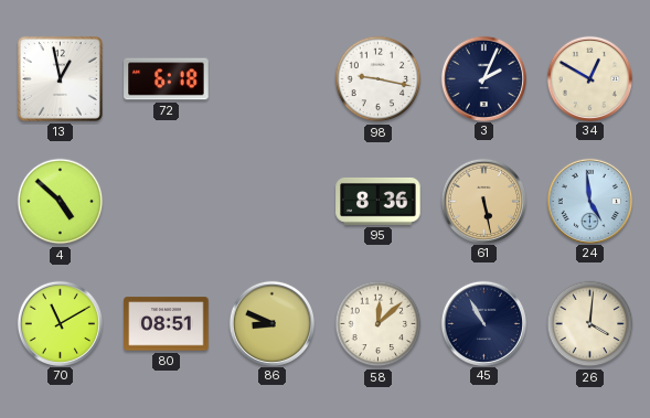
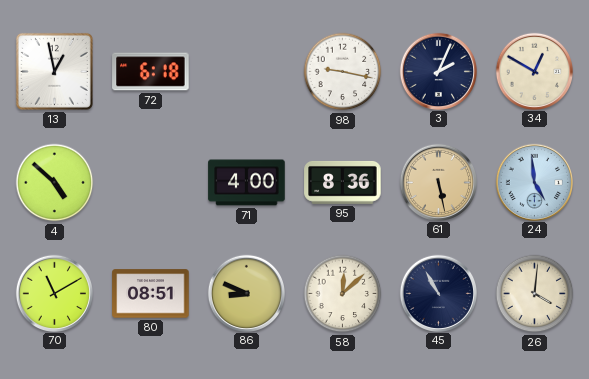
71: none -> 4:00
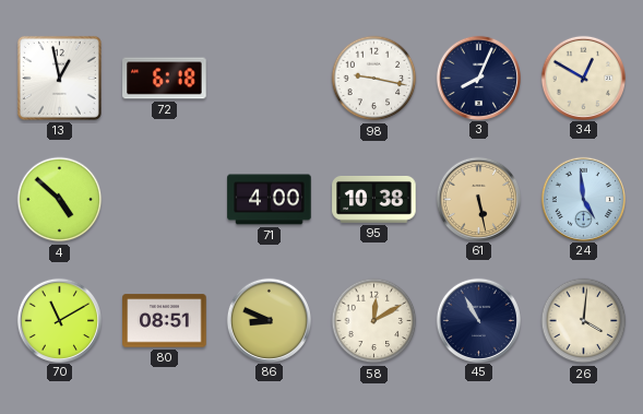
3: 2:04 -> 8:04
95: 8:36 -> 10:38
58: 12:08 -> 12:10
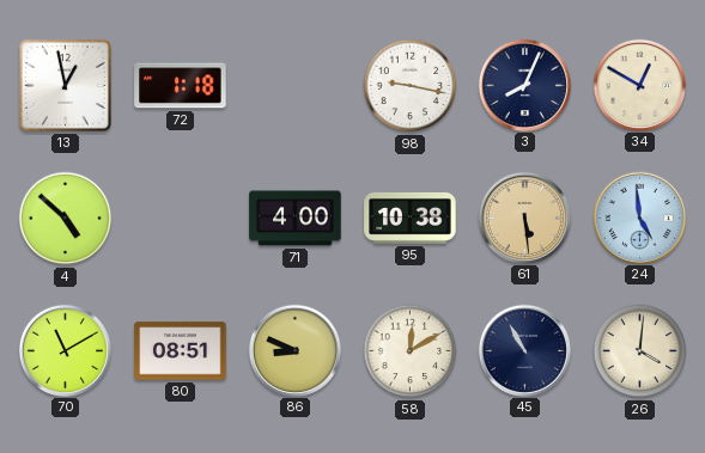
72: 6:18 -> 1:18
61: 5:28 -> 5:29
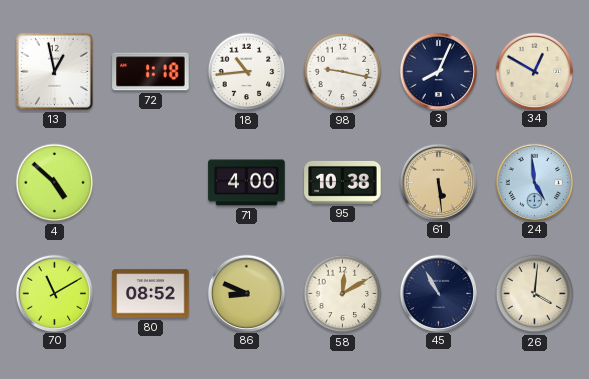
18: none -> 10:44
80: 08:51 -> 08:52
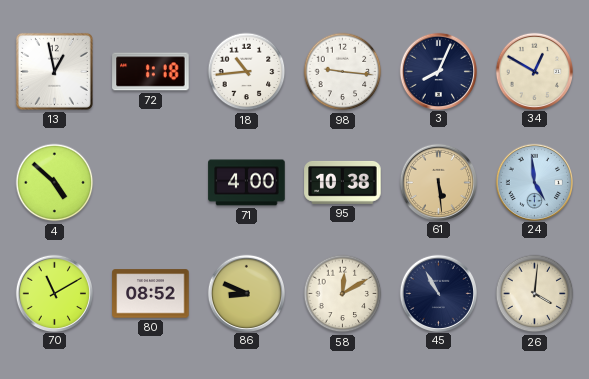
98: 9:17 -> 9:16
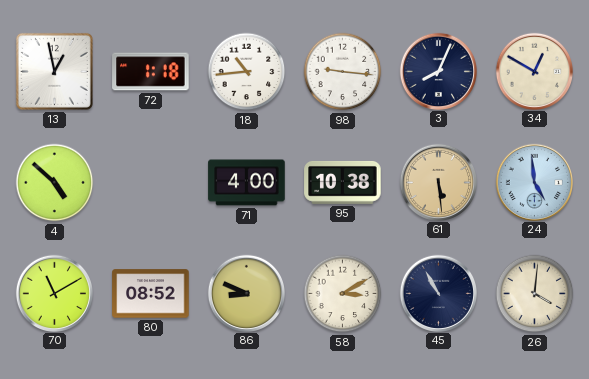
58: 12:10 -> 3:10
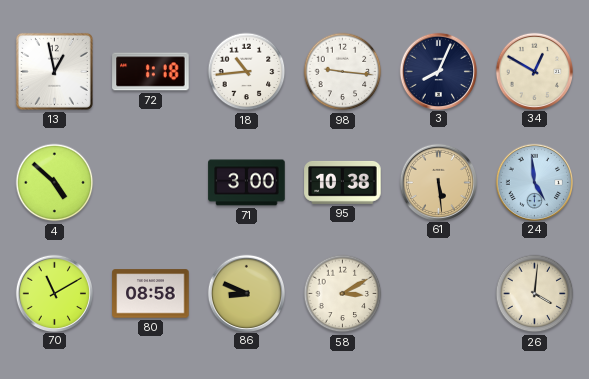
71: 4:00 -> 3:00
80: 08:52 -> 08:58
45: 10:55 -> none
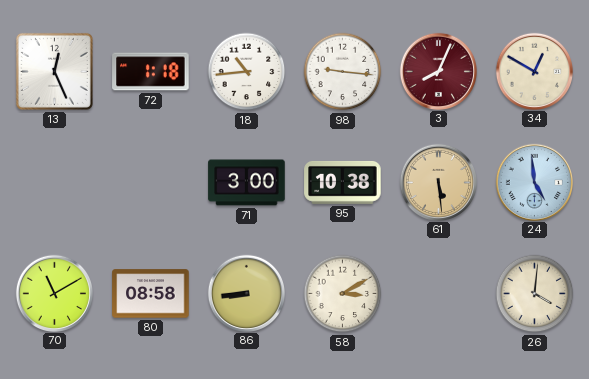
13: 12:58 -> 12:26
3 dial: navy -> burgundy
4: 4:52 -> none
86: 8:49 -> 8:44
